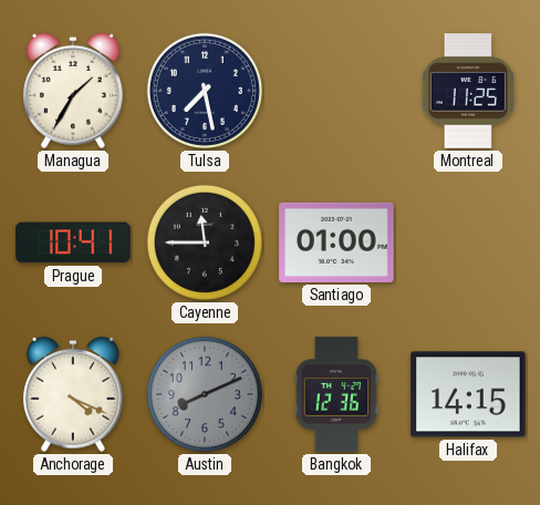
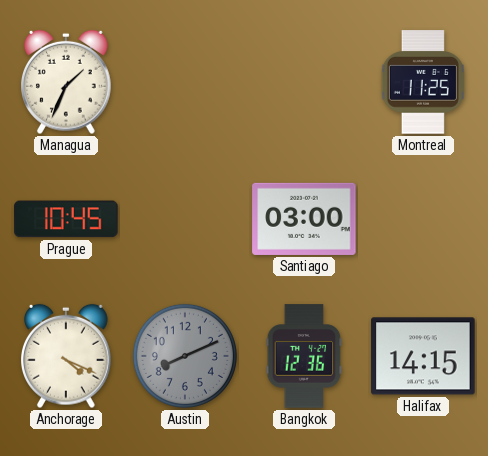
Managua: 1:35 -> 1:34
Tulsa: 7:28 -> none
Prague: 10:41 -> 10:45
Cayenne: 11:45 -> none
Santiago: 01:00 -> 03:00
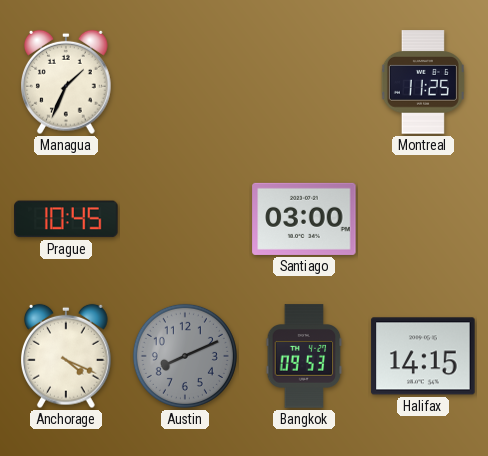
Bangkok: 12:36 -> 09:53
